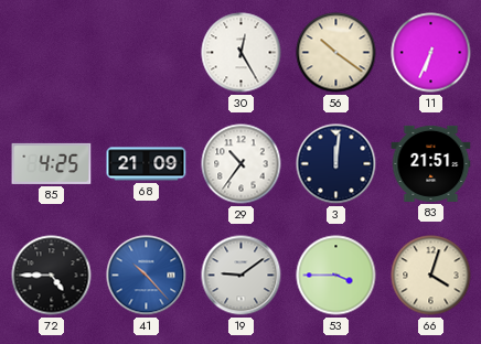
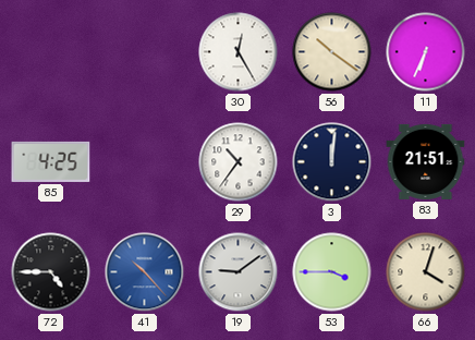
68: 21:09 -> none
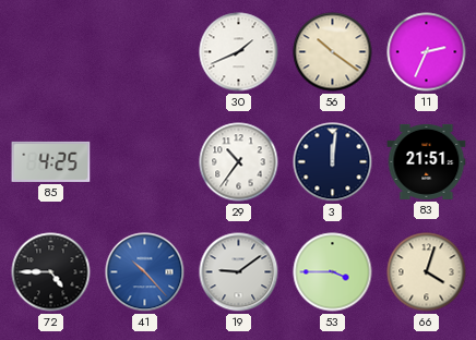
30: 12:25 -> 1:41
11: 6:34 -> 2:34
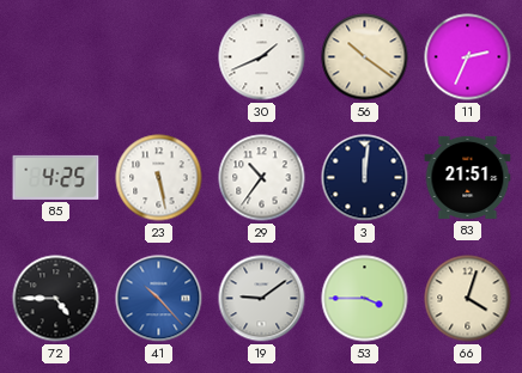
23: none -> 5:28
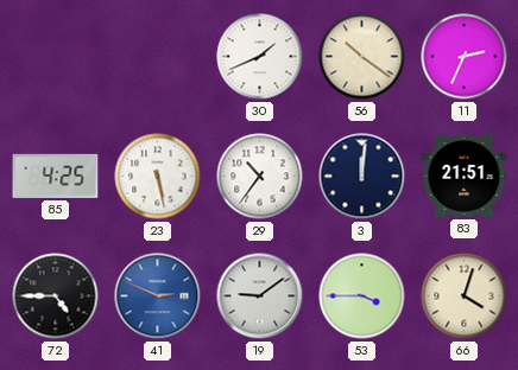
41: 10:23 -> 2:49
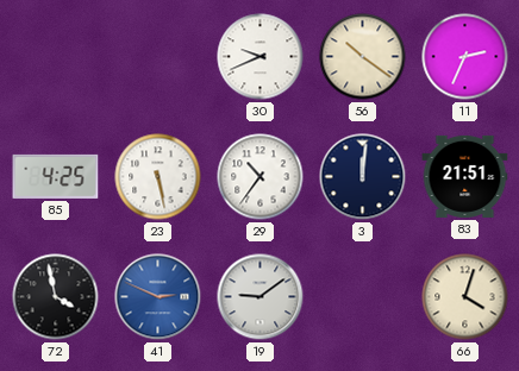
30: 1:41 -> 9:41
72: 4:45 -> 3:58
53: 3:45 -> none
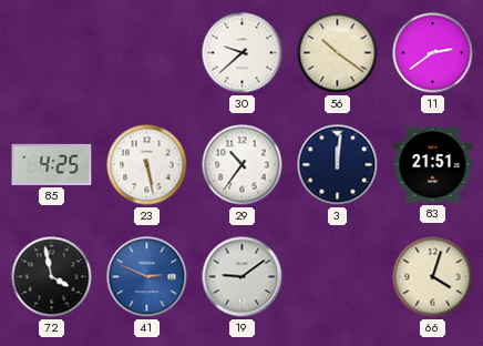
30: 9:41 -> 9:38
11: 2:34 -> 2:39
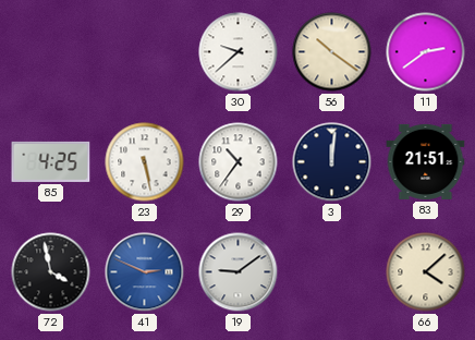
66: 4:03 -> 4:08
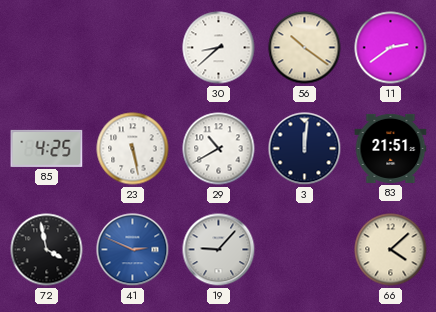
30: 9:38 -> 8:38
29: 10:36 -> 10:40
19: 9:09 -> 9:07
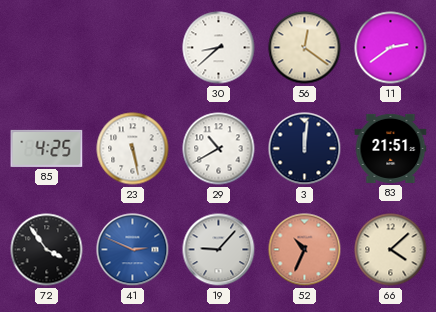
56: 10:21 -> 12:21
72: 3:58 -> 3:54
52: none -> 10:34
